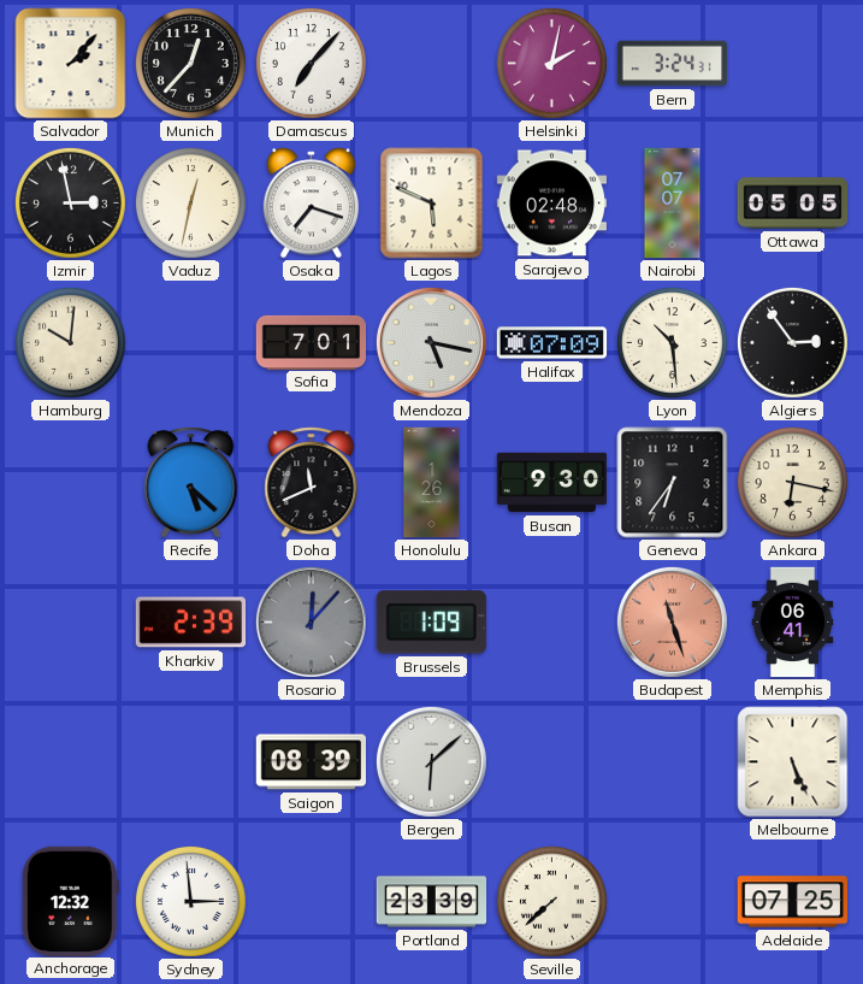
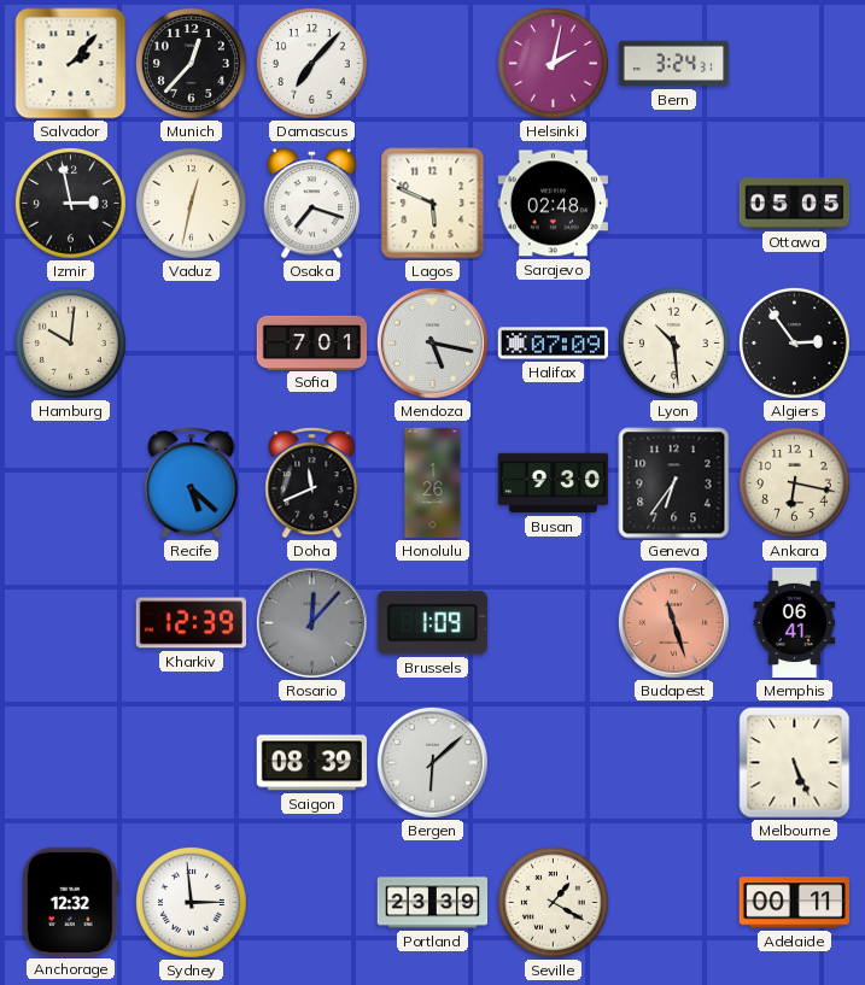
Nairobi: 07:07 -> none
Kharkiv: 2:39 -> 12:39
Seville: 7:38 -> 1:20
Adelaide: 07:25 -> 00:11
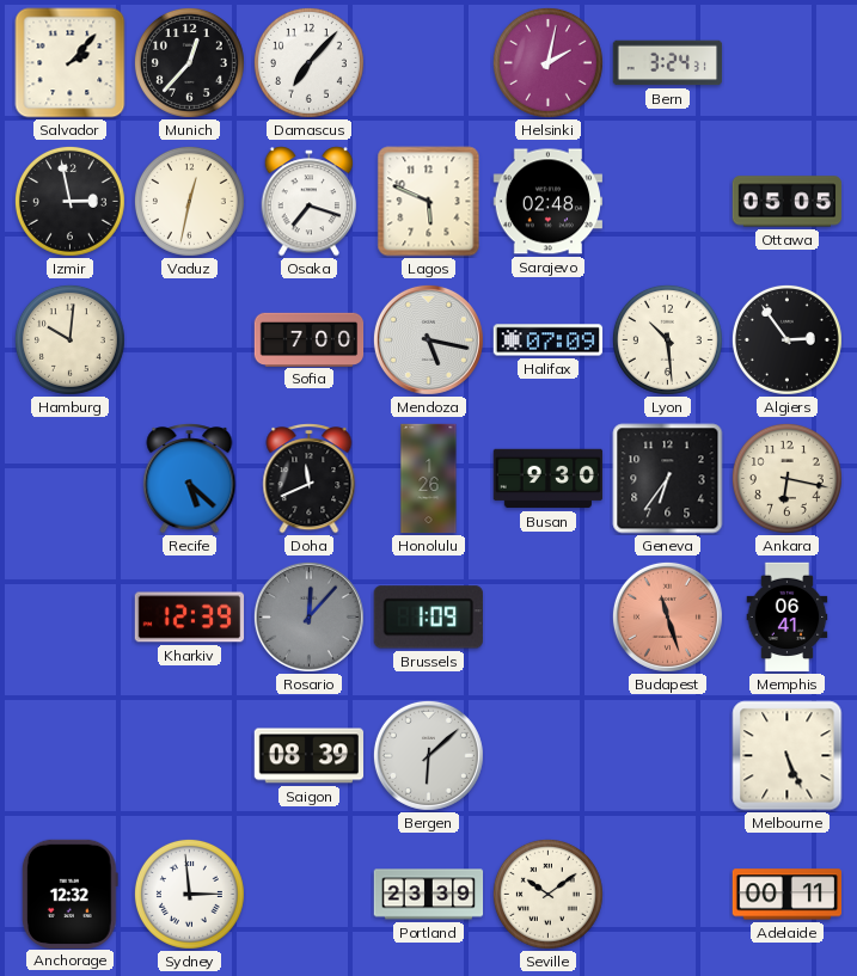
Sofia: 7:01 -> 7:00
Seville: 1:20 -> 10:09
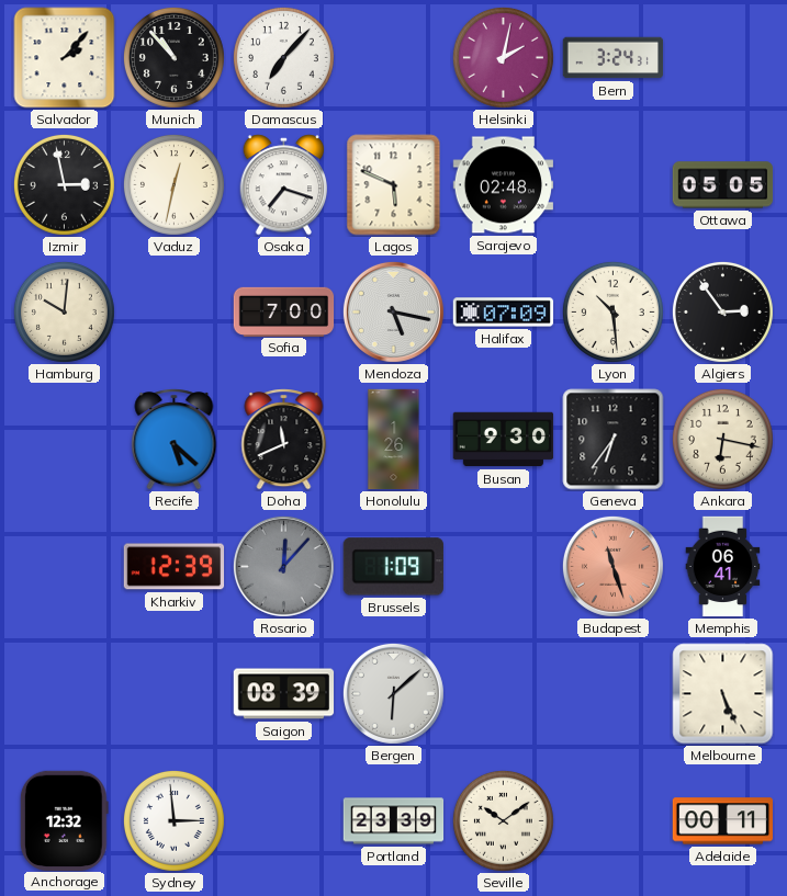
Munich: 12:37 -> 10:53
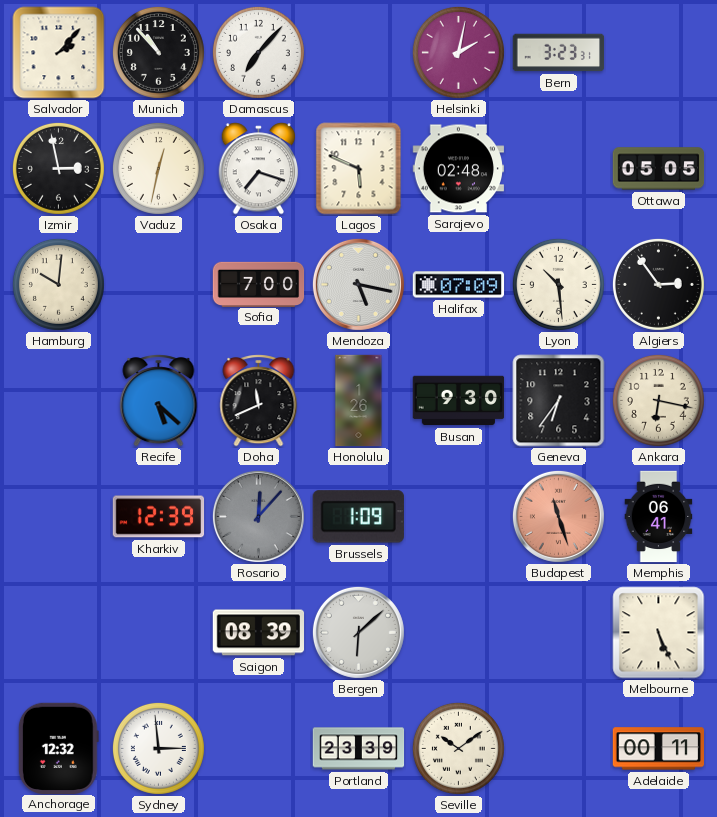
Bern: 3:24 -> 3:23
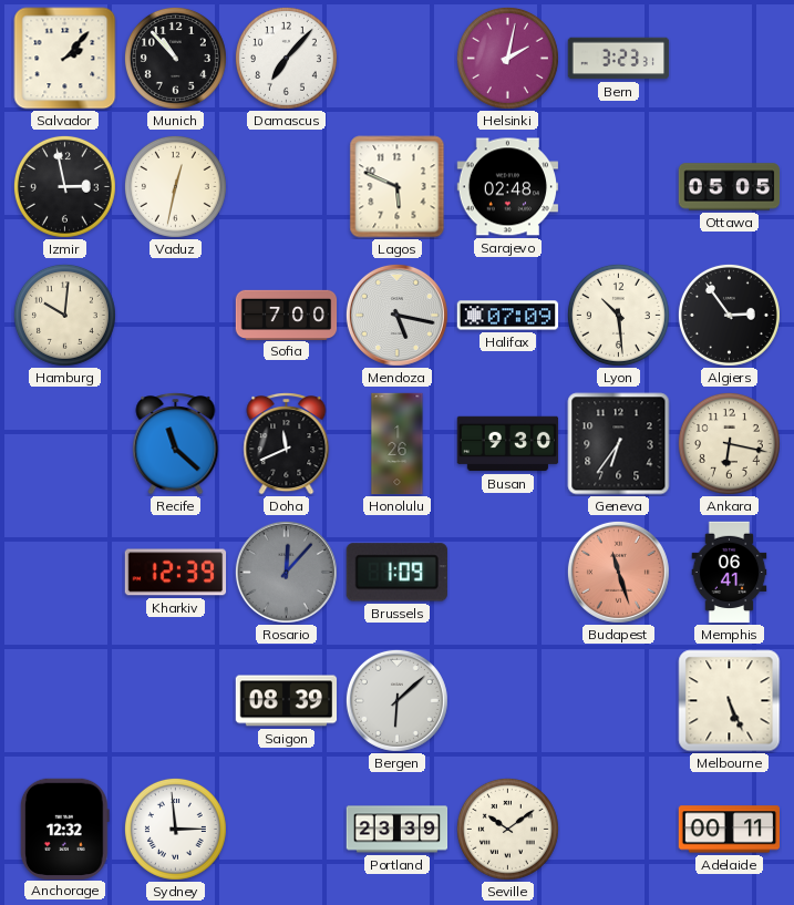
Osaka: 7:18 -> none
Recife: 5:22 -> 11:22
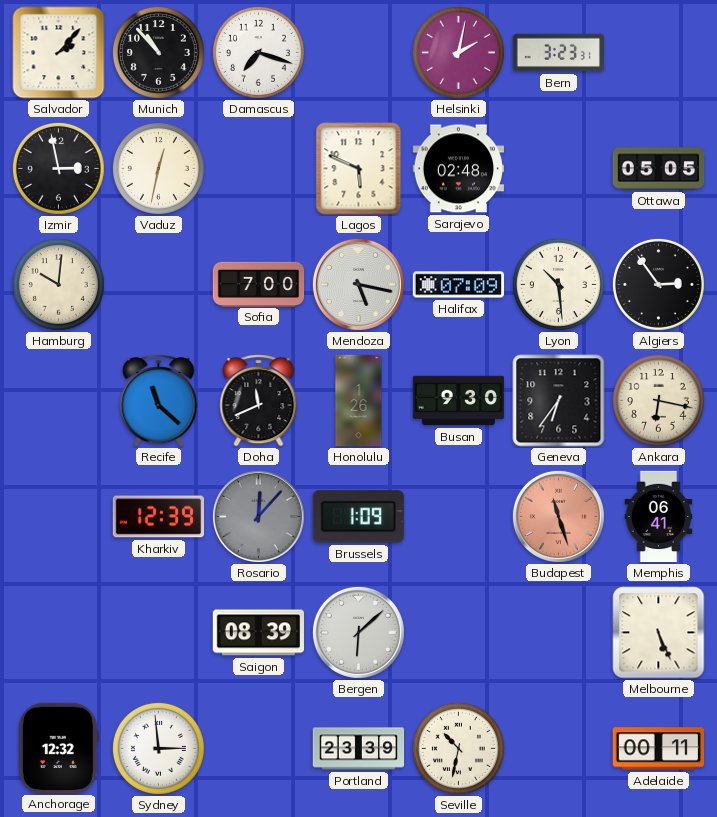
Damascus: 7:07 -> 7:18
Seville: 10:09 -> 10:32
